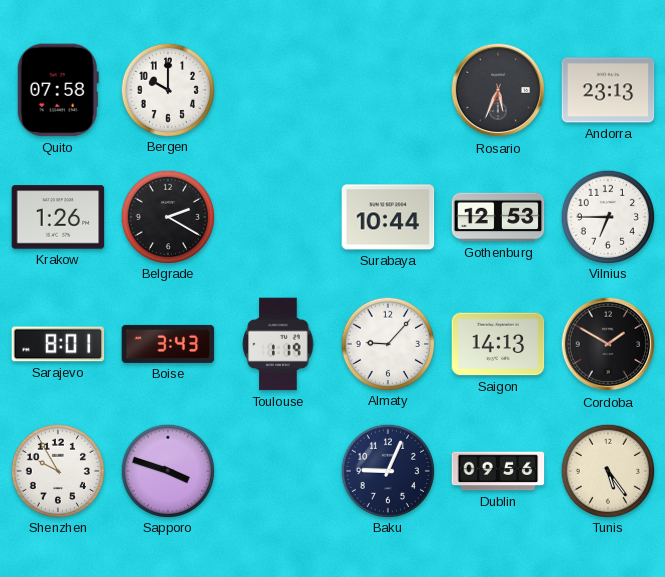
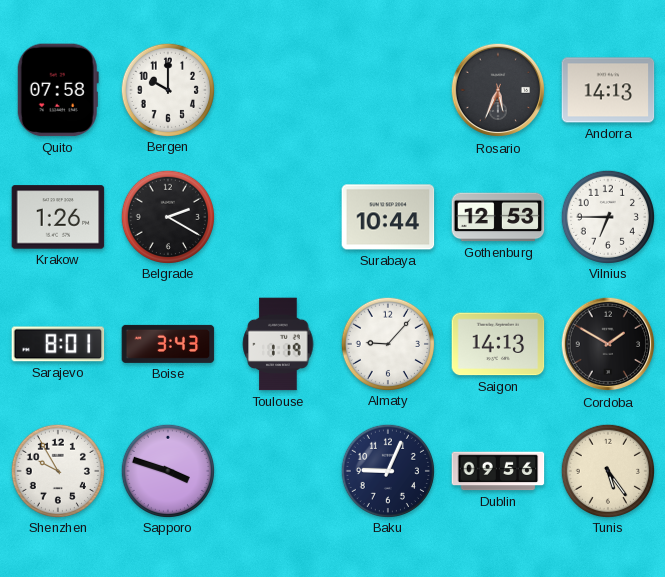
Andorra: 23:13 -> 14:13
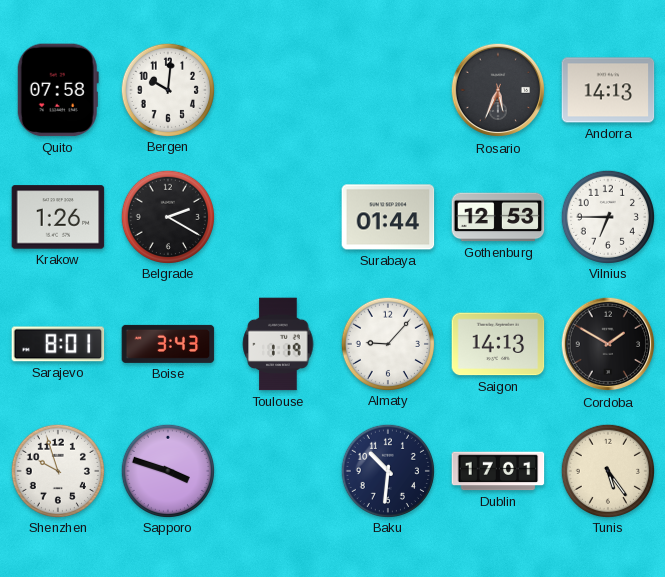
Bergen: 10:00 -> 10:01
Surabaya: 10:44 -> 01:44
Shenzhen: 9:55 -> 9:57
Baku: 9:04 -> 10:31
Dublin: 09:56 -> 17:01
